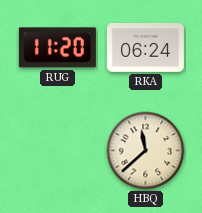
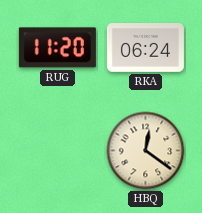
HBQ: 11:38 -> 12:21
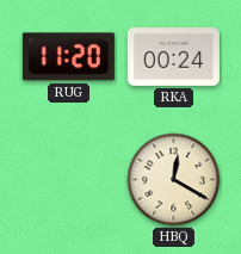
RKA: 06:24 -> 00:24
HBQ: 12:21 -> 12:20
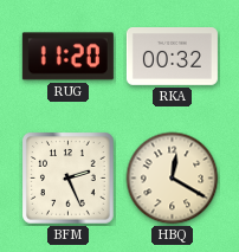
RKA: 00:24 -> 00:32
BFM: none -> 2:26
